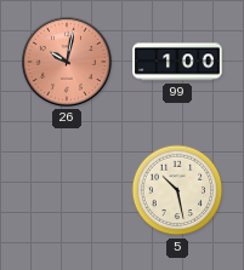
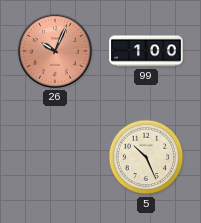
26: 10:02 -> 10:04
5: 10:28 -> 10:26
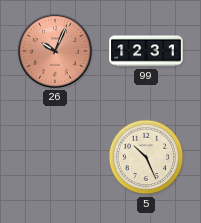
99: 1:00 -> 12:31
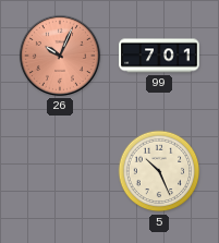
99: 12:31 -> 7:01
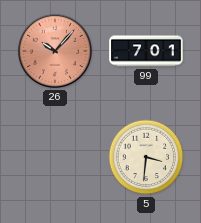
26: 10:04 -> 10:07
5: 10:26 -> 3:31
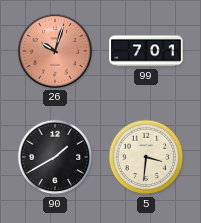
26: 10:07 -> 10:03
90: none -> 1:40
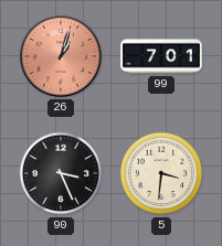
26: 10:03 -> 1:03
90: 1:40 -> 3:26
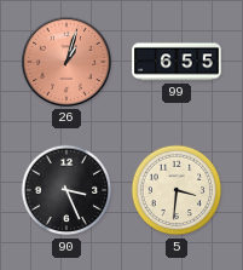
99: 7:01 -> 6:55
